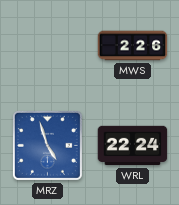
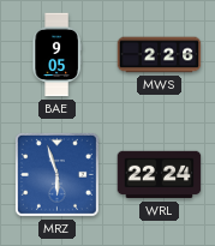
BAE: none -> 9:05
MRZ: 4:57 -> 5:57
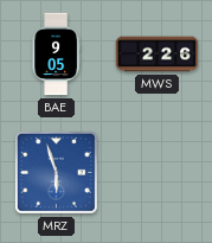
WRL: 22:24 -> none
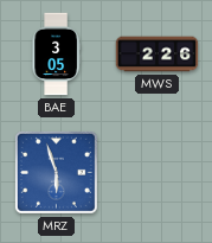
BAE: 9:05 -> 3:05
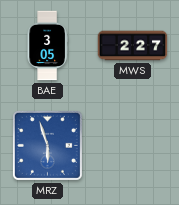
MWS: 2:26 -> 2:27
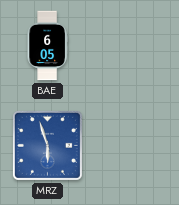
BAE: 3:05 -> 6:05
MWS: 2:27 -> none
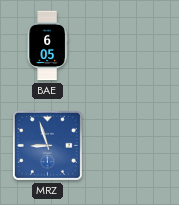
MRZ: 5:57 -> 8:57
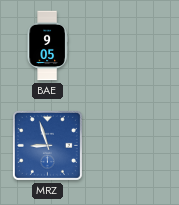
BAE: 6:05 -> 9:05
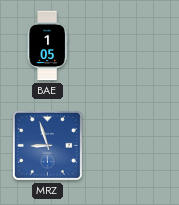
BAE: 9:05 -> 1:05
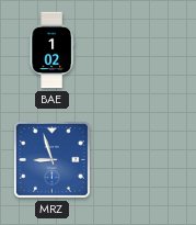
BAE: 1:05 -> 1:02
